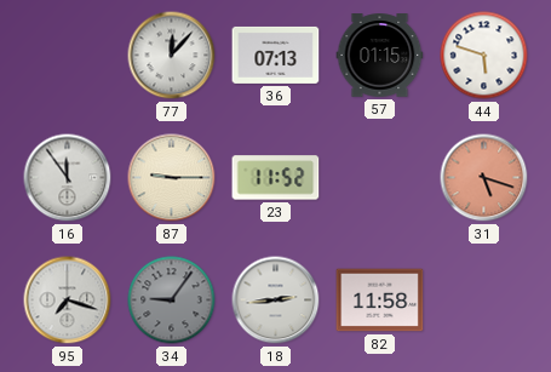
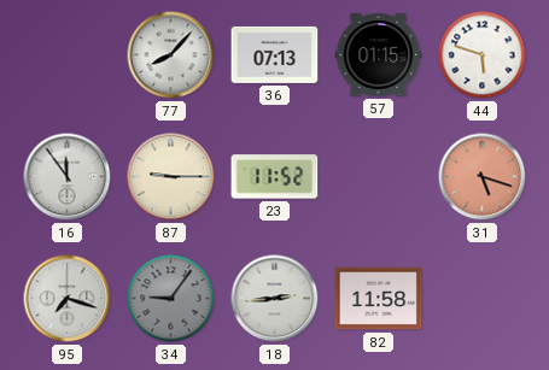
77: 12:07 -> 8:07
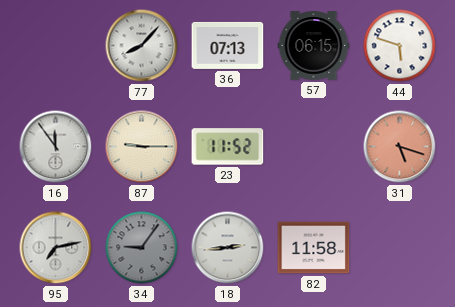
57: 01:15 -> 06:15
95: 7:18 -> 7:13
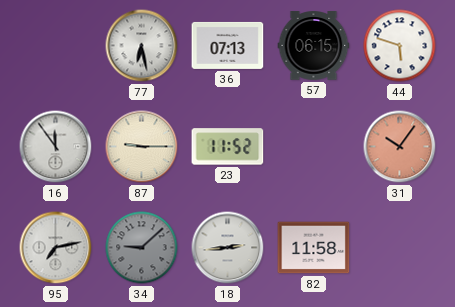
77: 8:07 -> 6:28
31: 5:18 -> 10:06
34: 9:06 -> 9:08
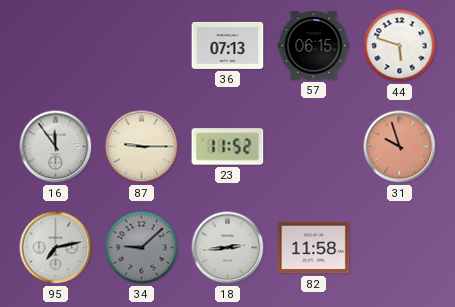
77: 6:28 -> none
31: 10:06 -> 9:57
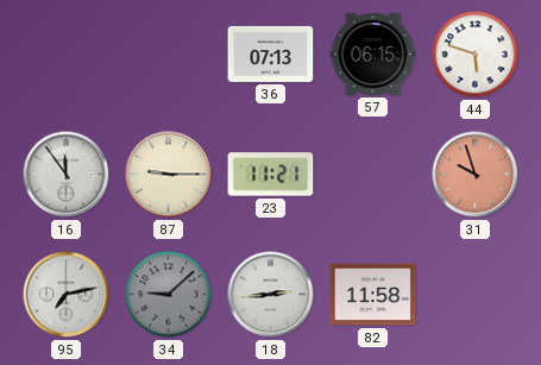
23: 11:52 -> 11:21
